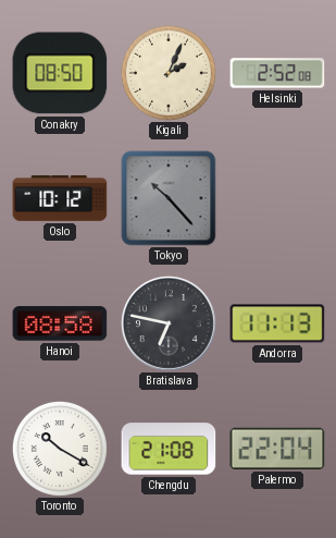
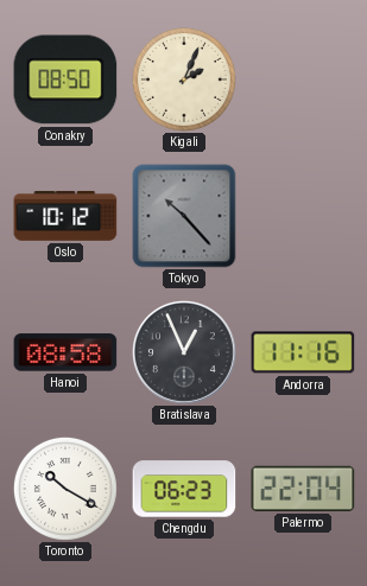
Helsinki: 2:52 -> none
Bratislava: 6:47 -> 12:56
Andorra: 11:13 -> 11:16
Chengdu: 21:08 -> 06:23
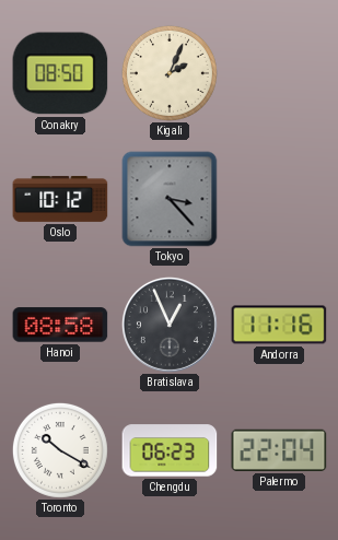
Tokyo: 10:23 -> 3:23
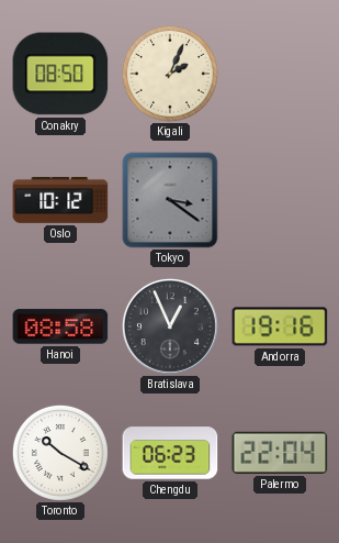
Tokyo: 3:23 -> 3:21
Andorra: 11:16 -> 19:16
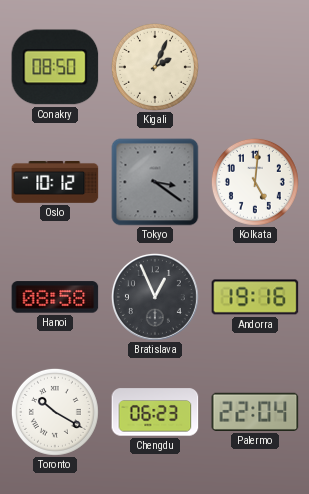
Kolkata: none -> 5:01
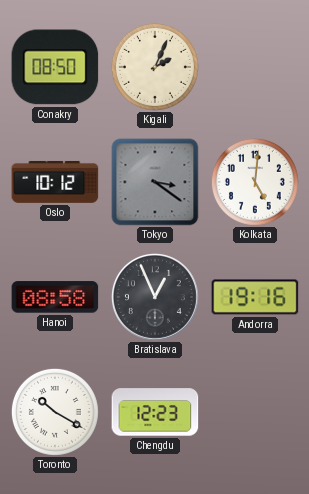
Chengdu: 06:23 -> 12:23
Palermo: 22:04 -> none
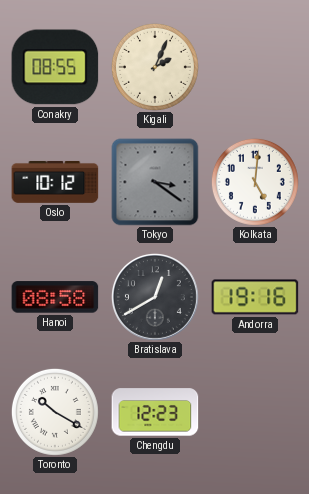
Conakry: 08:50 -> 08:55
Bratislava: 12:56 -> 12:40
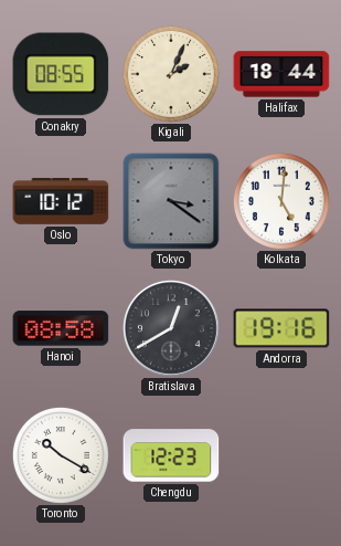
Halifax: none -> 18:44
